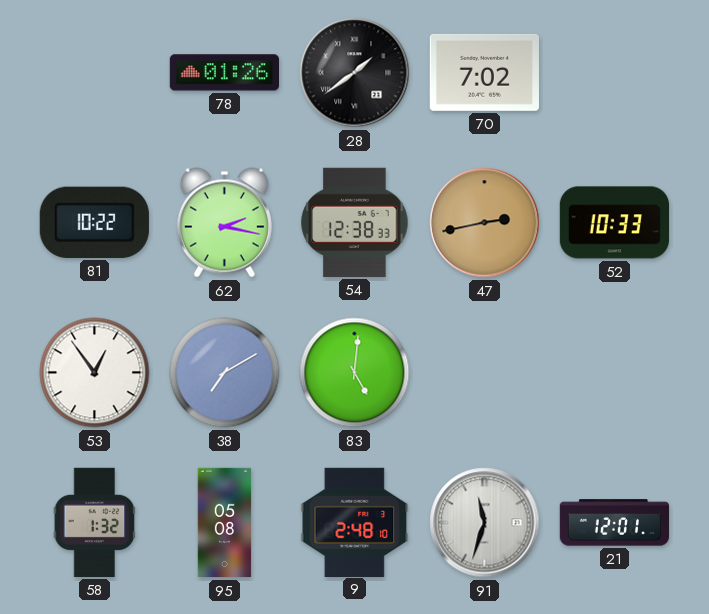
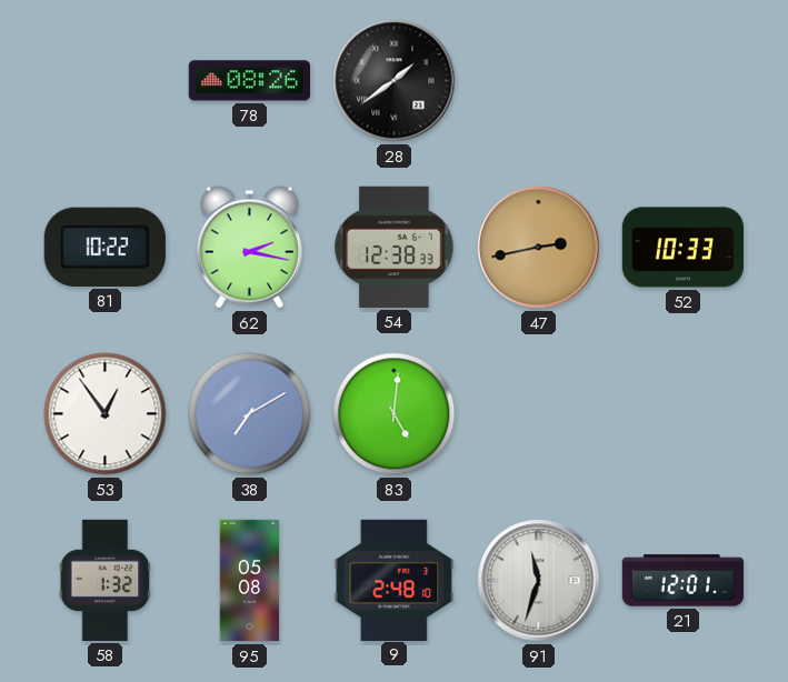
78: 01:26 -> 08:26
70: 7:02 -> none
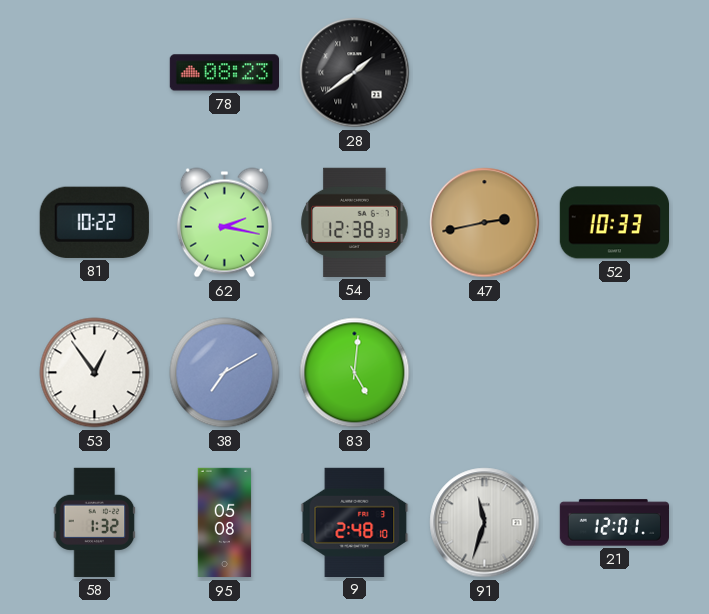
78: 08:26 -> 08:23
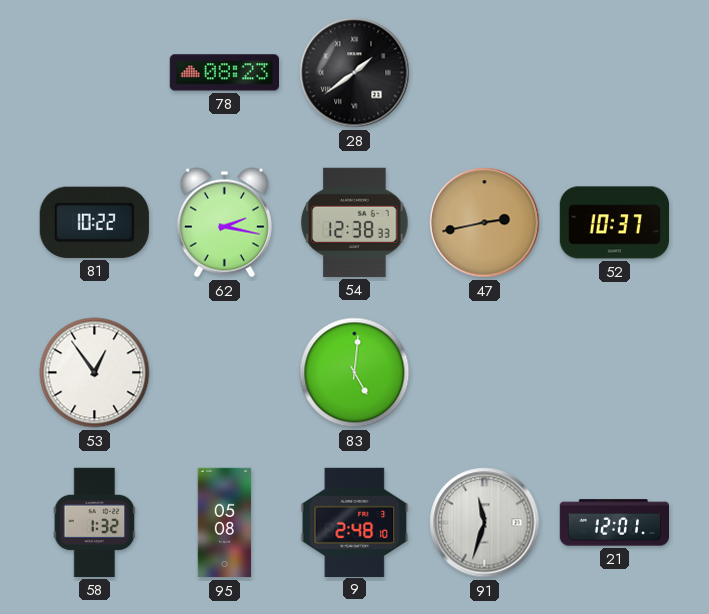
52: 10:33 -> 10:37
38: 7:10 -> none
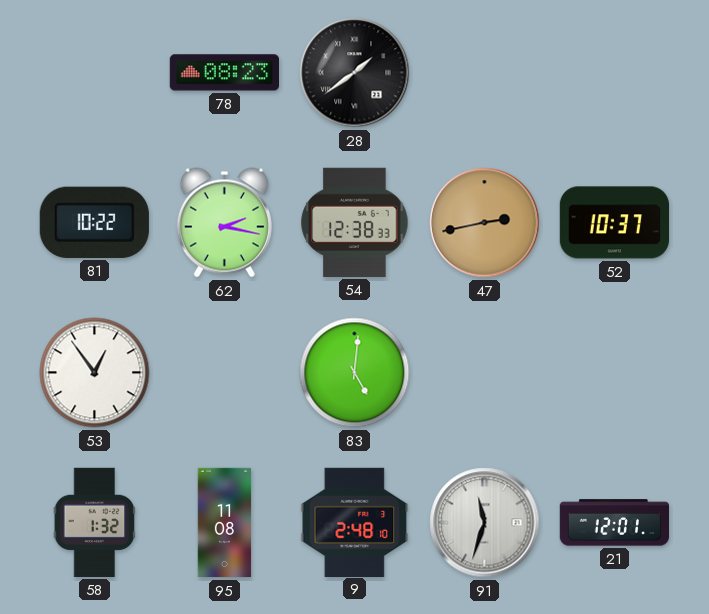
95: 05:08 -> 11:08
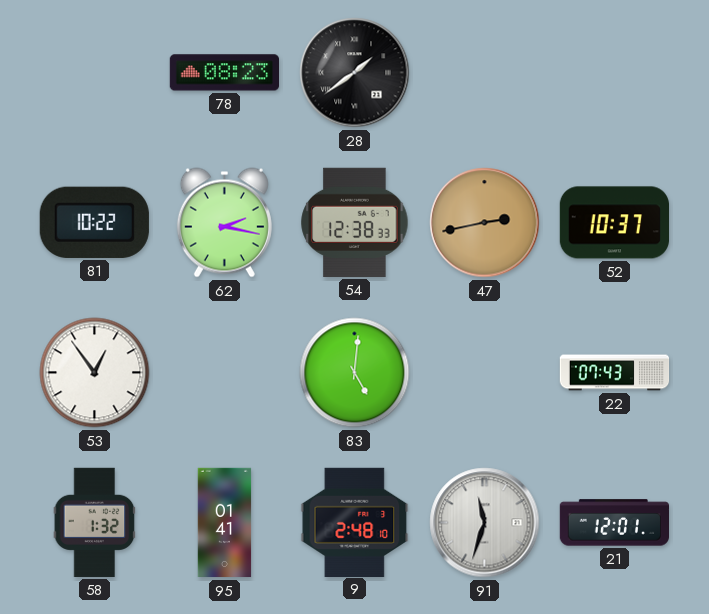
22: none -> 07:43
95: 11:08 -> 01:41
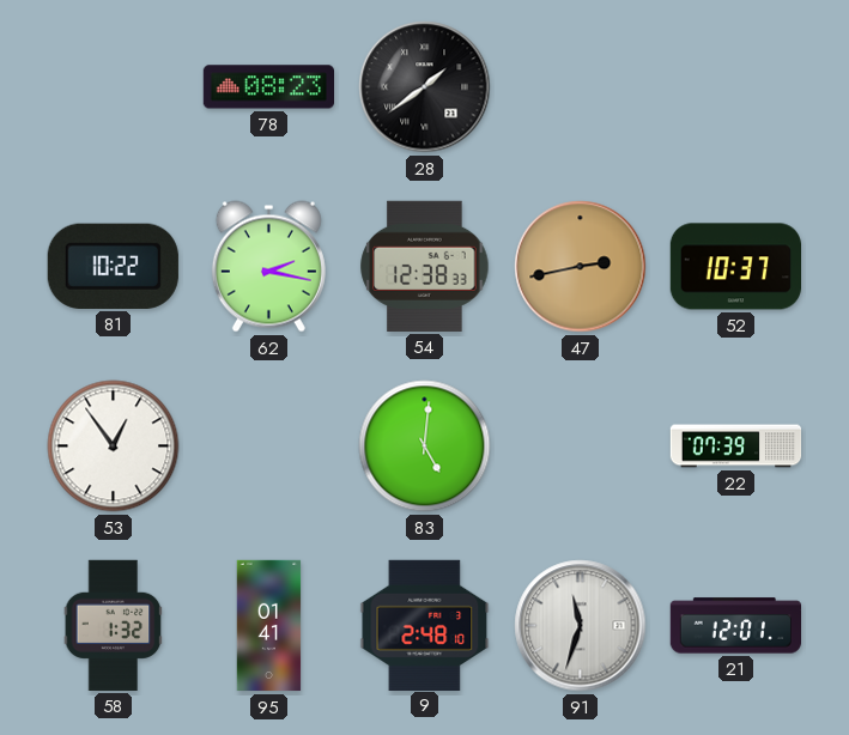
22: 07:43 -> 07:39
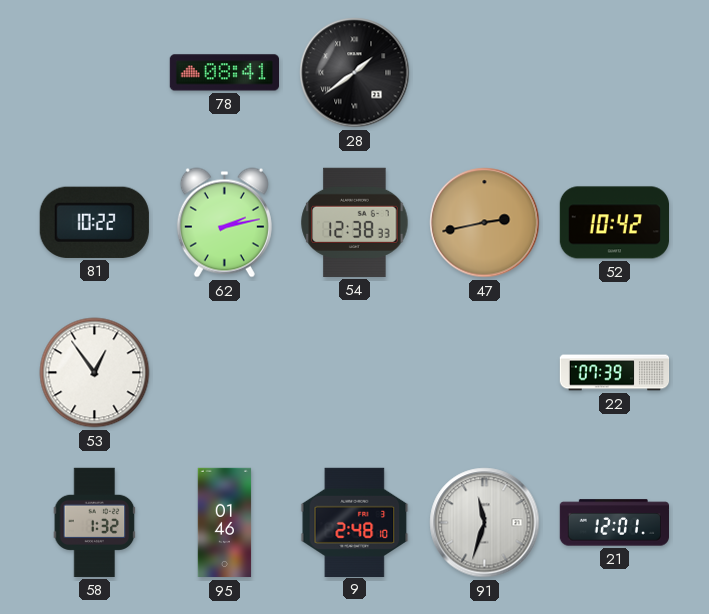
78: 08:23 -> 08:41
62: 2:17 -> 2:13
52: 10:37 -> 10:42
83: 5:01 -> none
95: 01:41 -> 01:46
